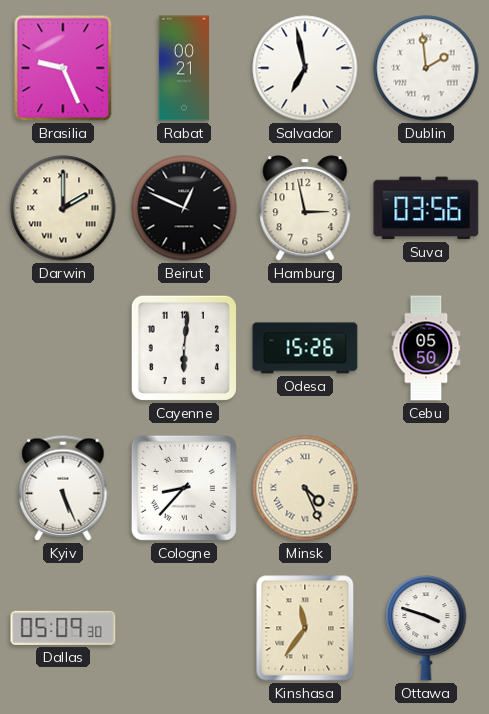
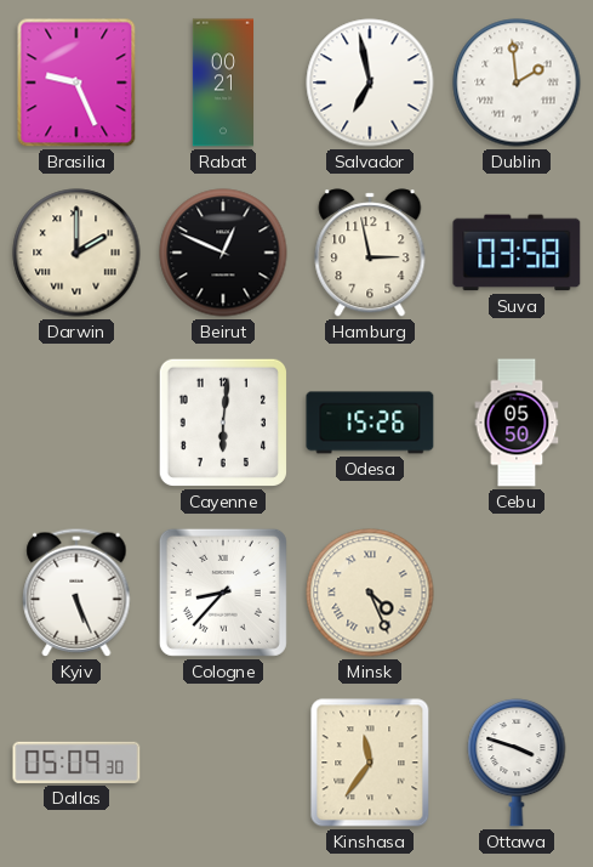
Suva: 03:56 -> 03:58
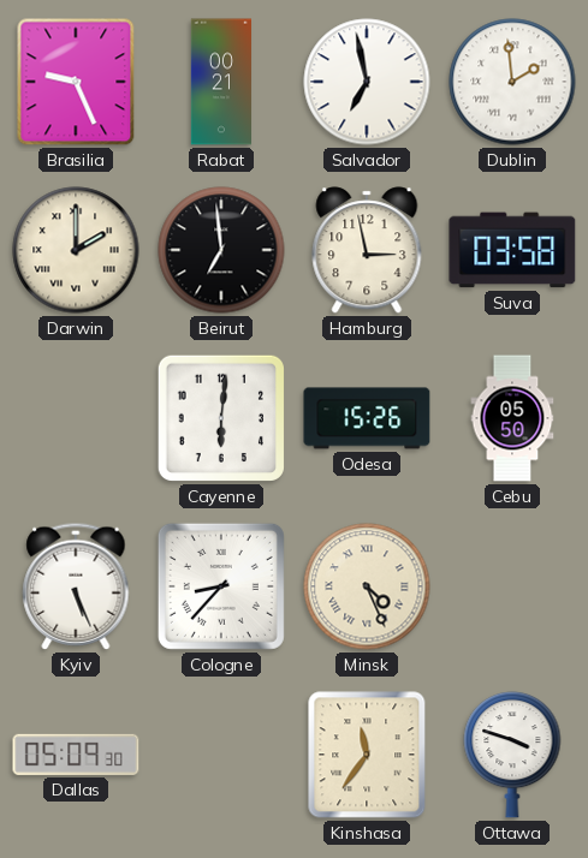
Beirut: 12:49 -> 6:59
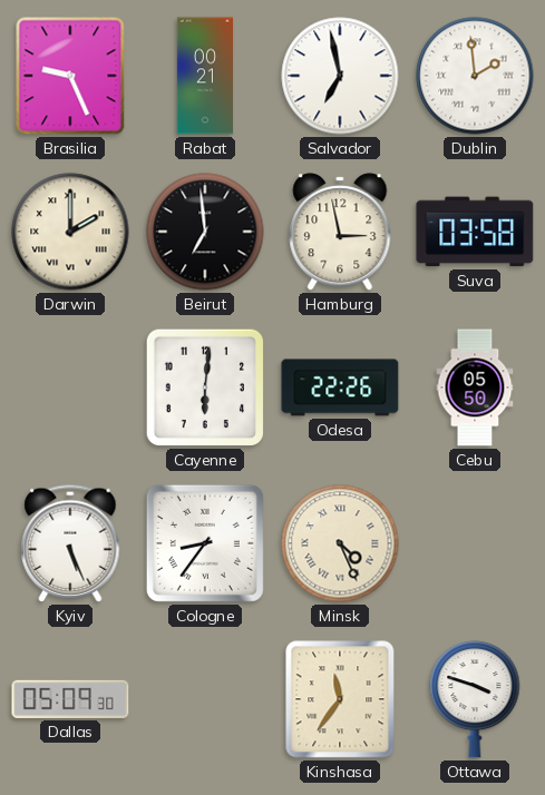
Odesa: 15:26 -> 22:26
Cologne: 8:37 -> 8:36
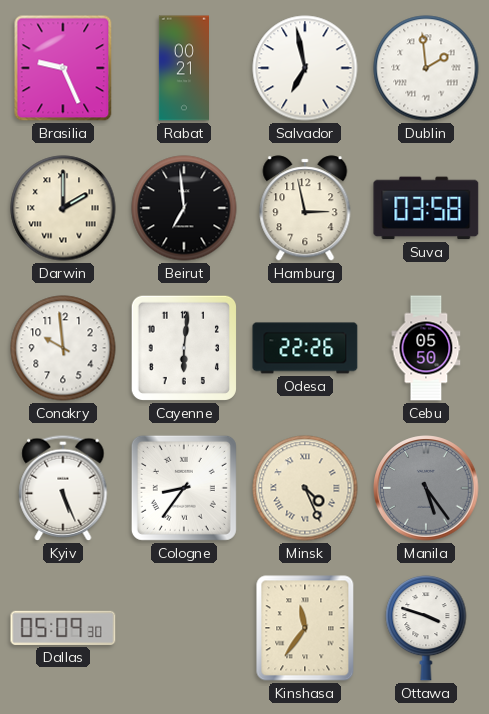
Conakry: none -> 9:59
Manila: none -> 5:24
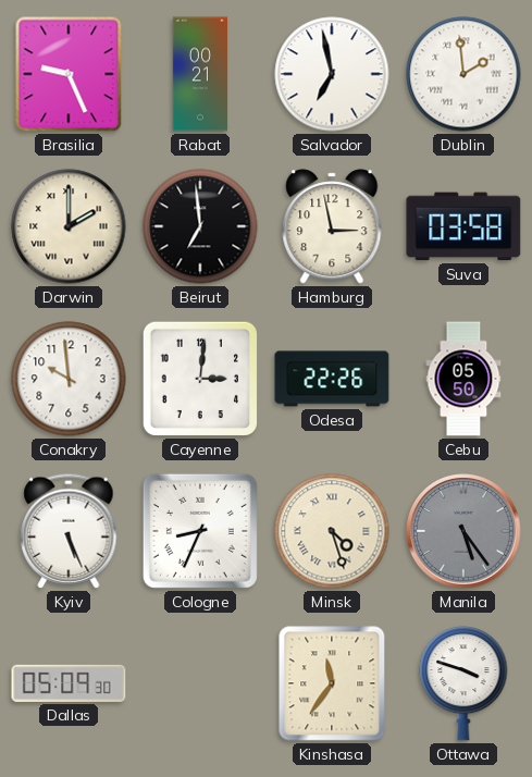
Cayenne: 6:01 -> 3:01
Cologne: 8:36 -> 8:34
Minsk: 4:26 -> 4:27
